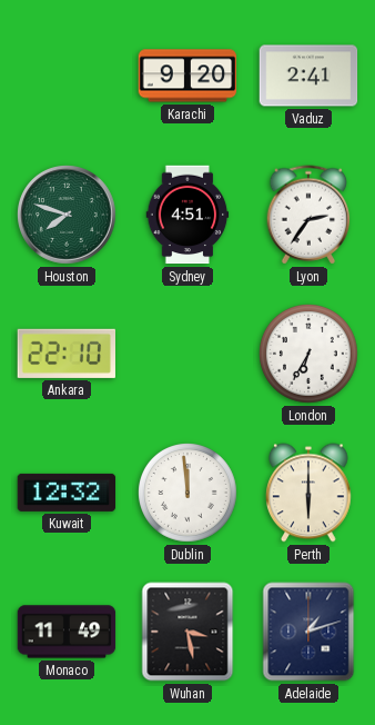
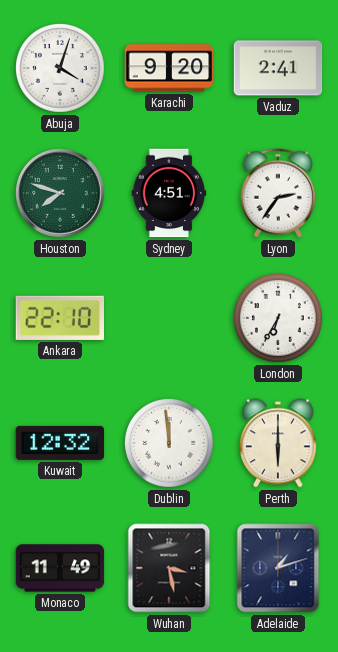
Abuja: none -> 4:03
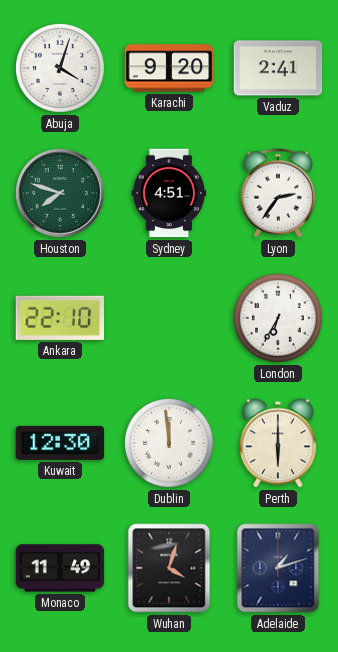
Kuwait: 12:32 -> 12:30
Wuhan: 3:28 -> 4:03
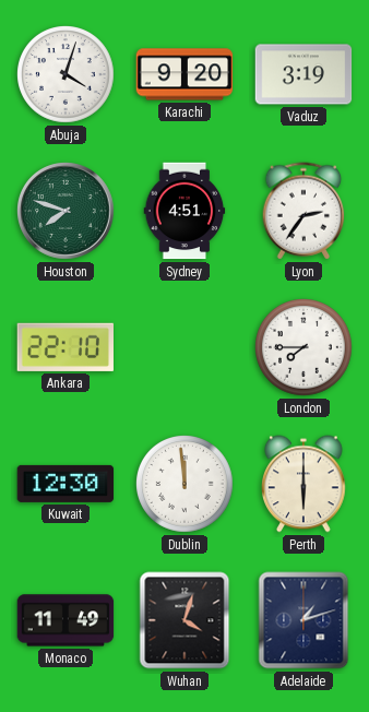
Vaduz: 2:41 -> 3:19
London: 6:35 -> 7:45
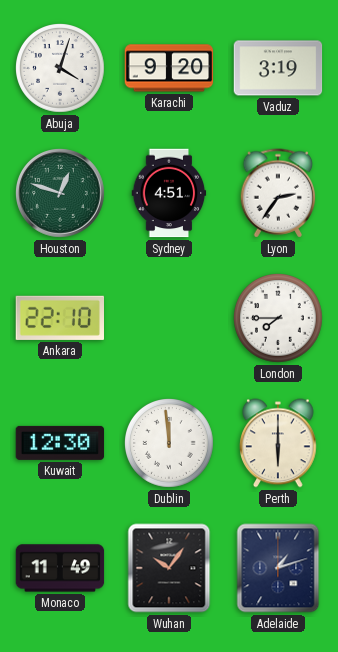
Houston: 7:48 -> 12:48
Wuhan: 4:03 -> 10:06
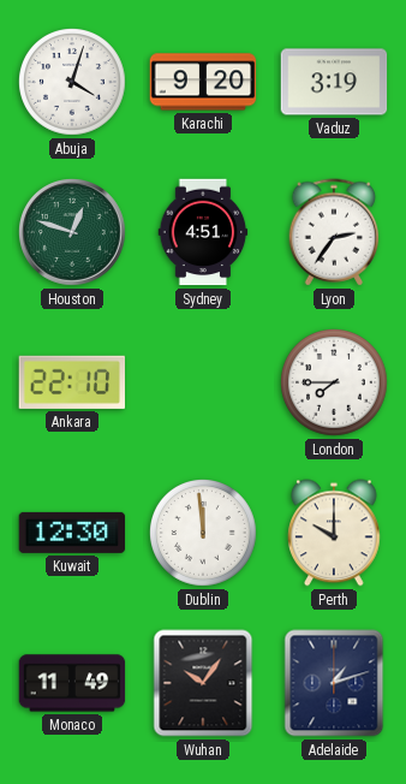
Perth: 6:00 -> 10:00
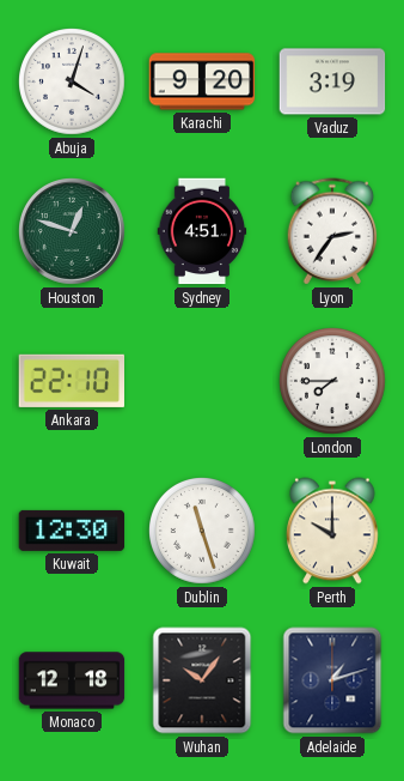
Dublin: 11:59 -> 11:27
Monaco: 11:49 -> 12:18
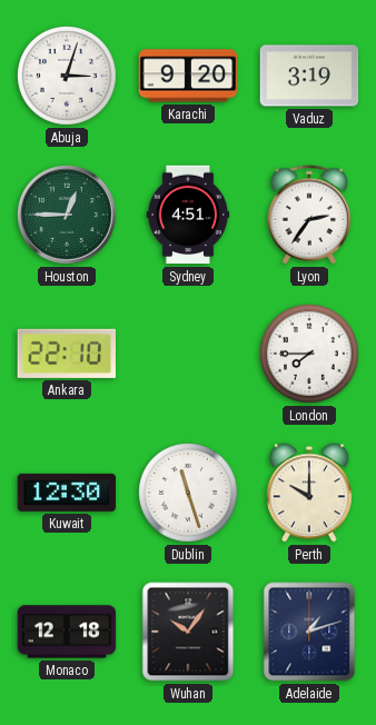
Abuja: 4:03 -> 3:03
Houston: 12:48 -> 12:45
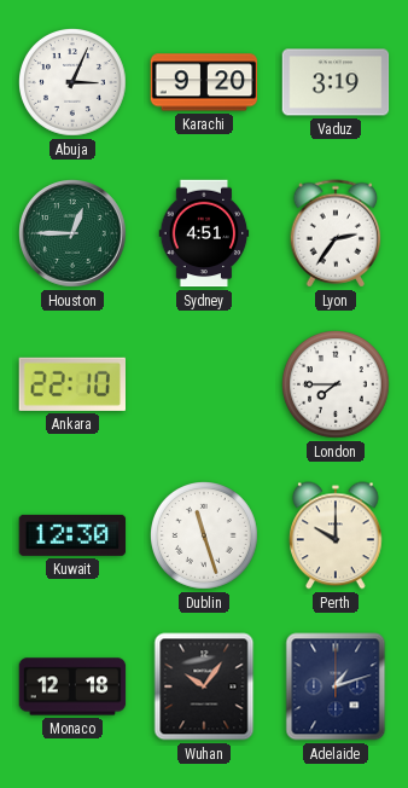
Abuja: 3:03 -> 3:04
